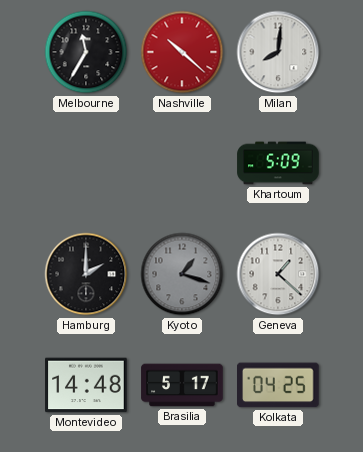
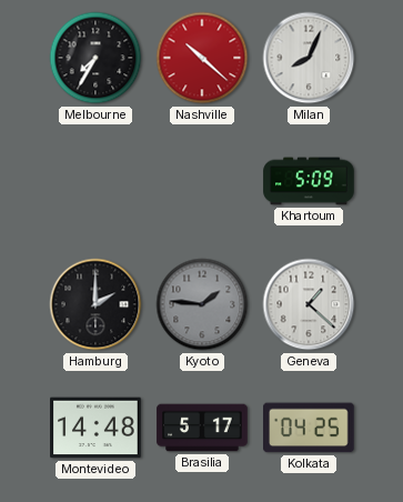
Melbourne: 11:35 -> 7:35
Milan: 8:01 -> 8:04
Kyoto: 1:18 -> 1:46
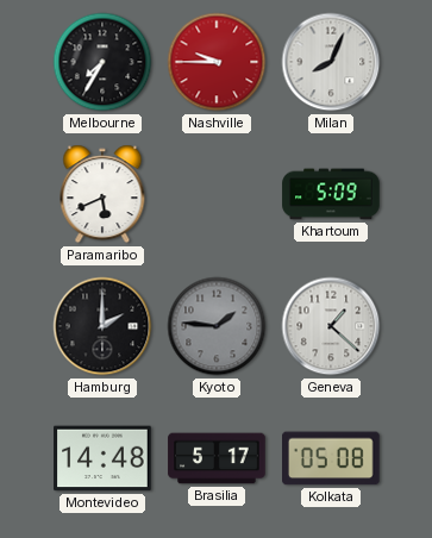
Nashville: 10:22 -> 9:45
Paramaribo: none -> 5:41
Kolkata: 04:25 -> 05:08
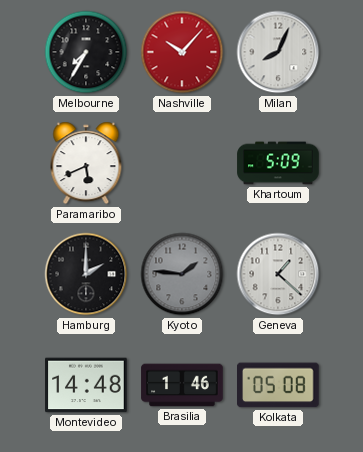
Nashville: 9:45 -> 10:07
Brasilia: 5:17 -> 1:46
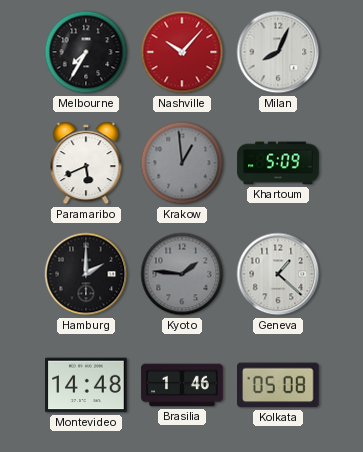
Krakow: none -> 12:59
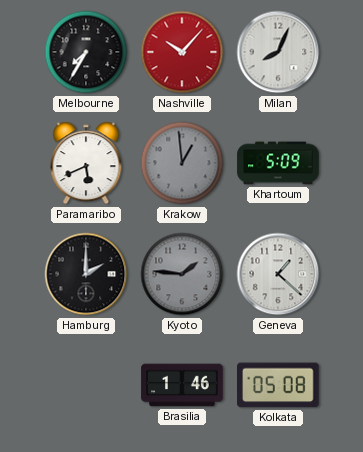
Montevideo: 14:48 -> none
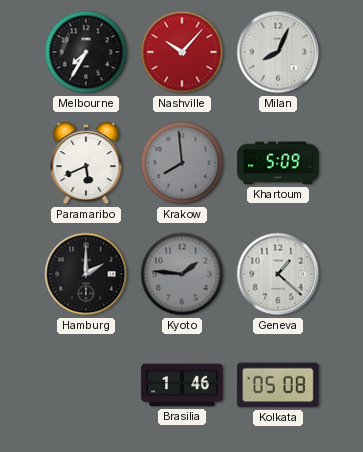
Krakow: 12:59 -> 7:59
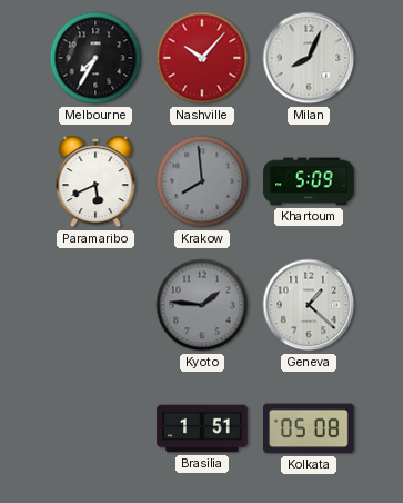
Hamburg: 2:00 -> none
Brasilia: 1:46 -> 1:51
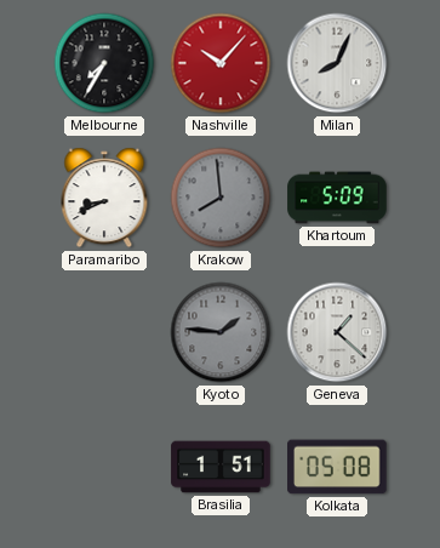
Paramaribo: 5:41 -> 8:41
